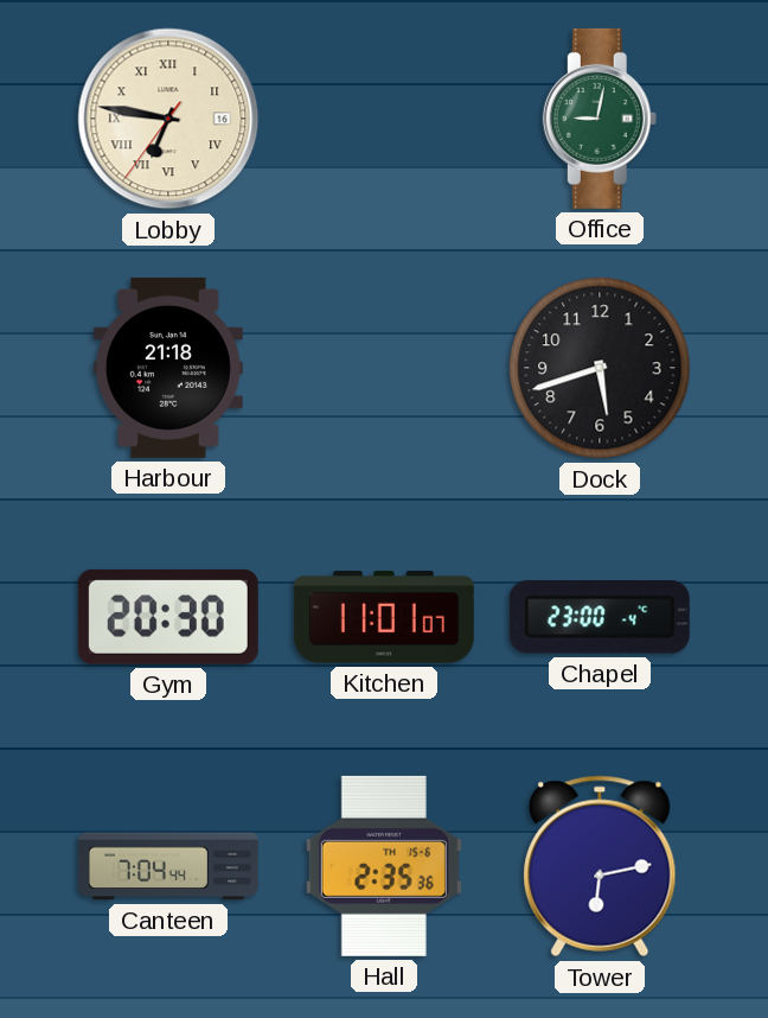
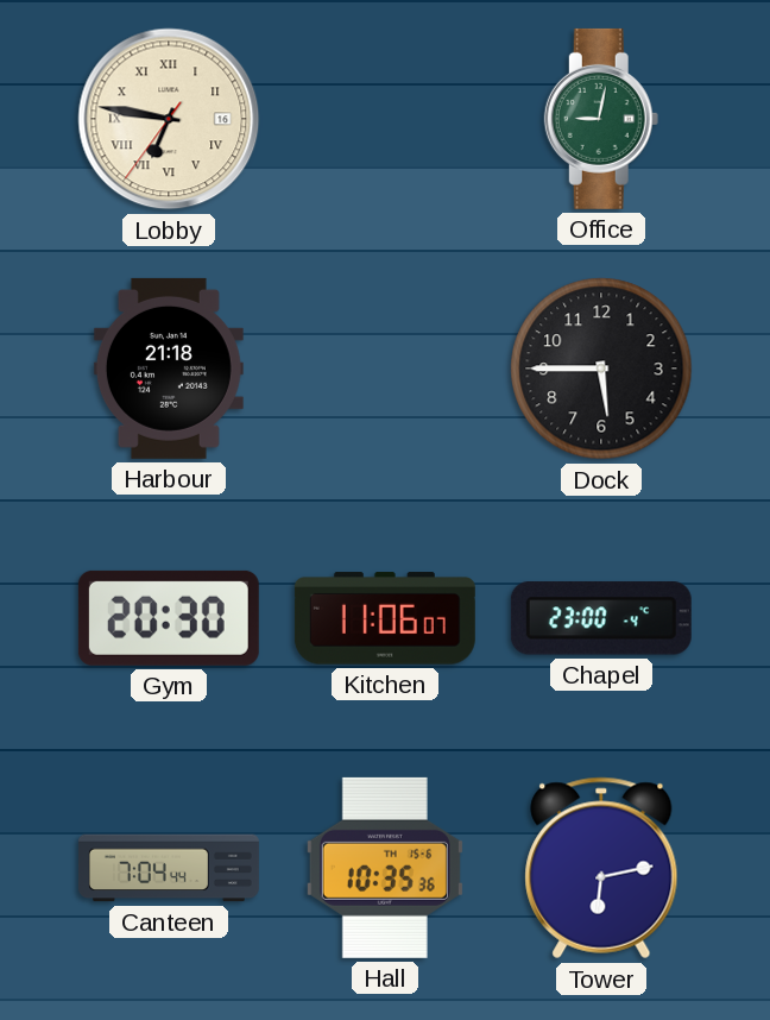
Dock: 5:42 -> 5:45
Kitchen: 11:01 -> 11:06
Hall: 2:35 -> 10:35
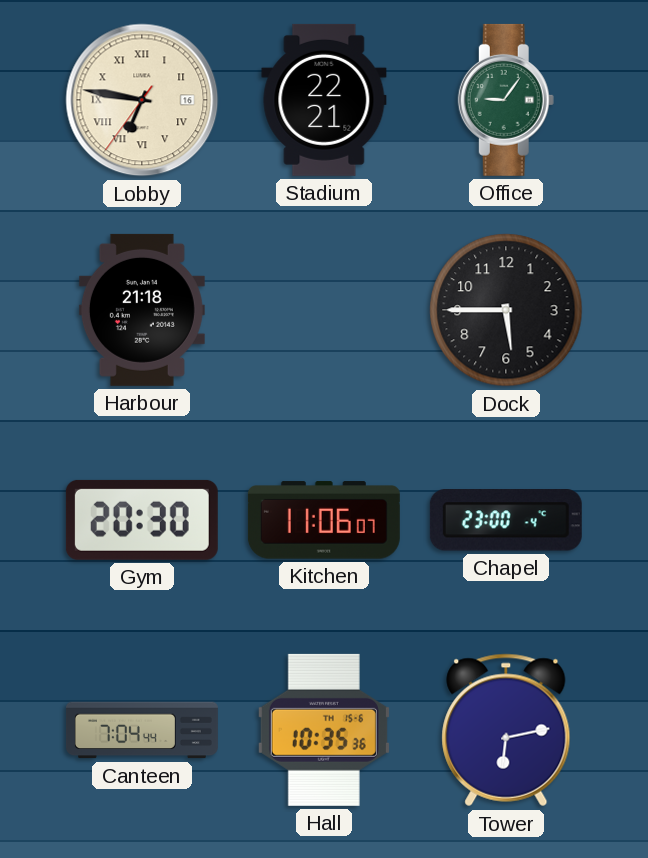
Stadium: none -> 22:21
Office: 9:02 -> 9:06
